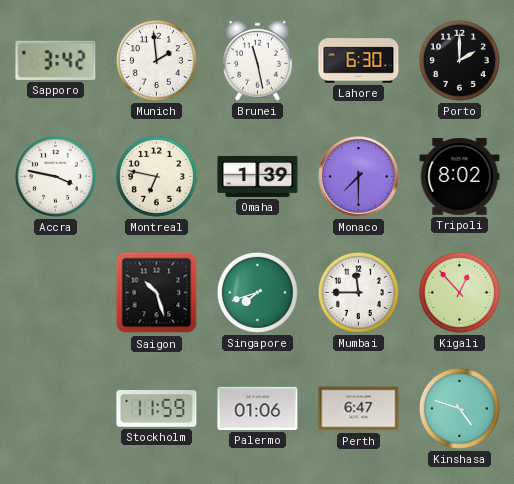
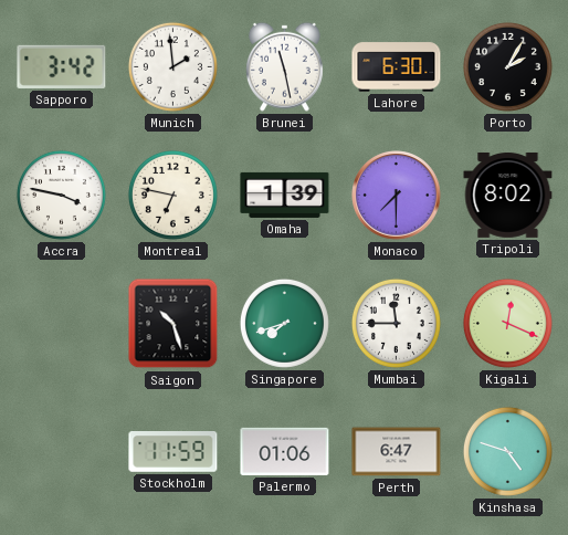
Porto: 2:00 -> 2:05
Kigali: 12:53 -> 12:19
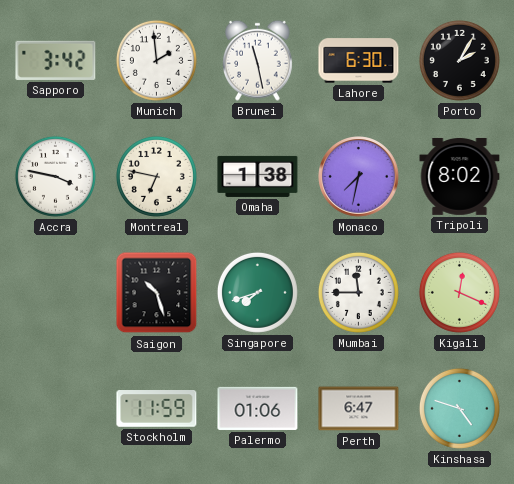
Omaha: 1:39 -> 1:38
Monaco: 7:30 -> 7:32
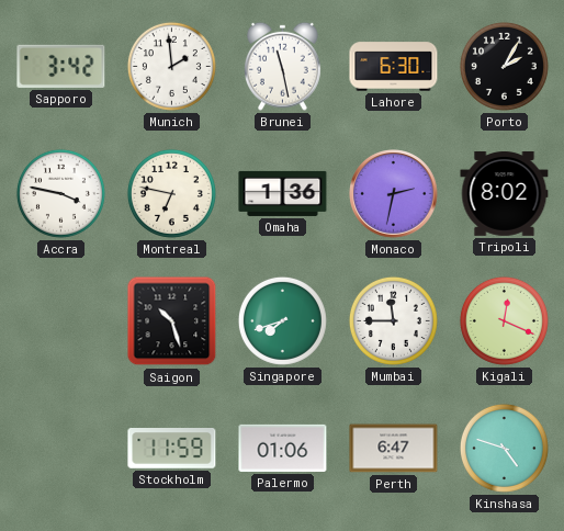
Omaha: 1:38 -> 1:36
Monaco: 7:32 -> 2:32
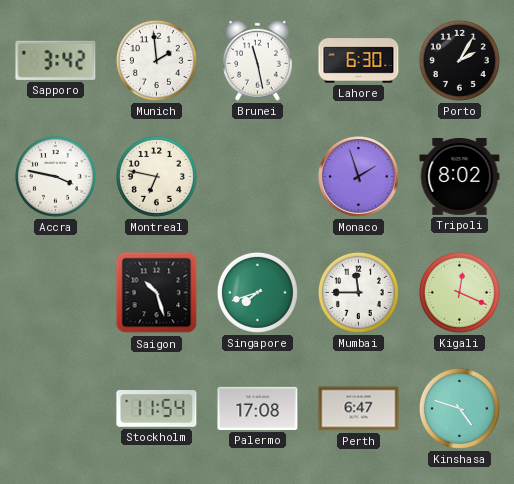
Omaha: 1:36 -> none
Monaco: 2:32 -> 1:57
Stockholm: 11:59 -> 11:54
Palermo: 01:06 -> 17:08
